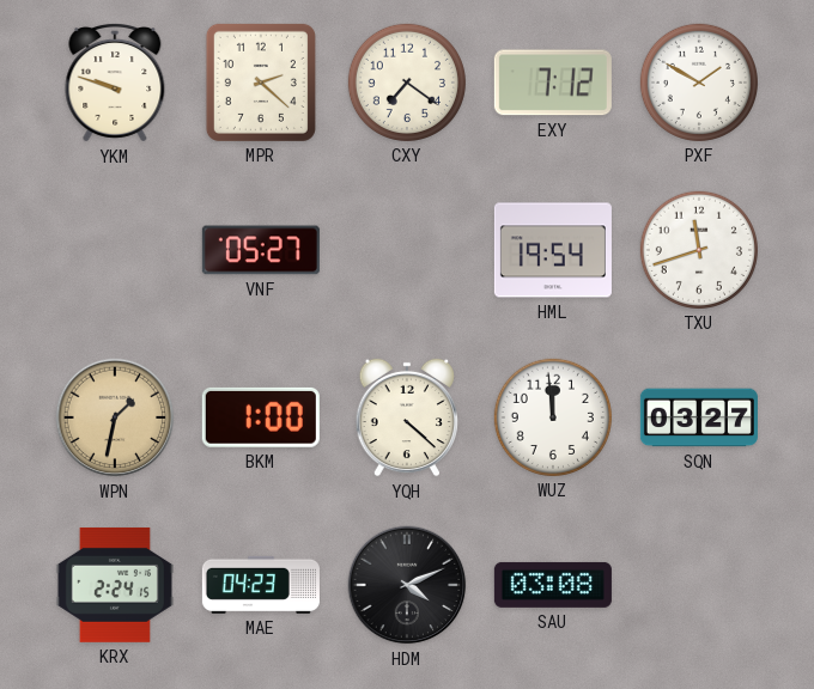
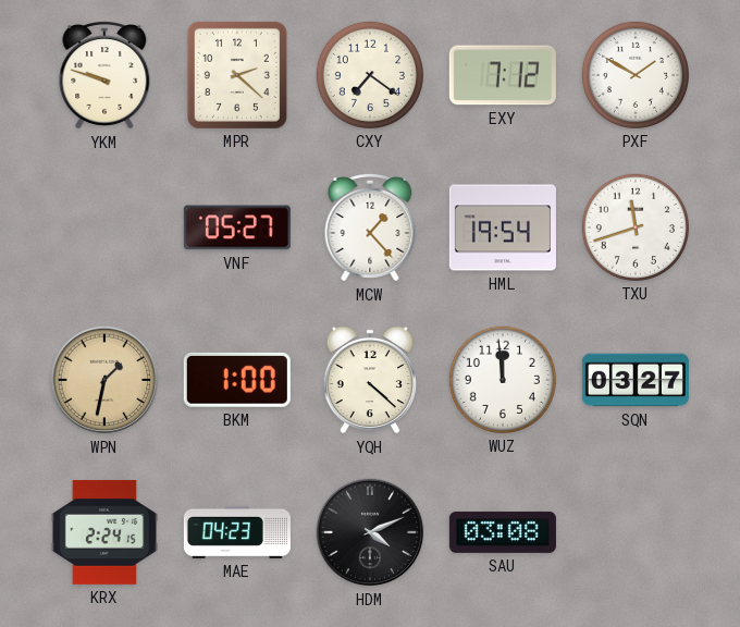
MCW: none -> 1:23
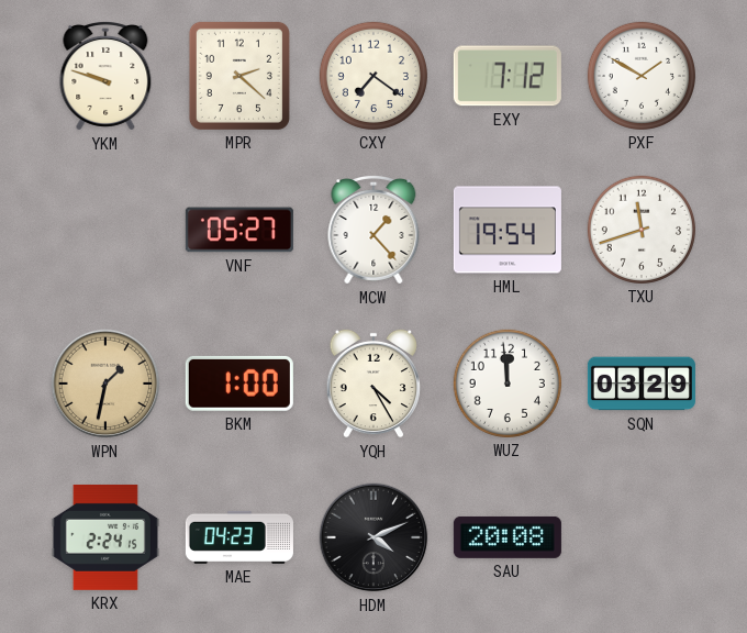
YQH: 4:22 -> 4:25
SQN: 03:27 -> 03:29
SAU: 03:08 -> 20:08
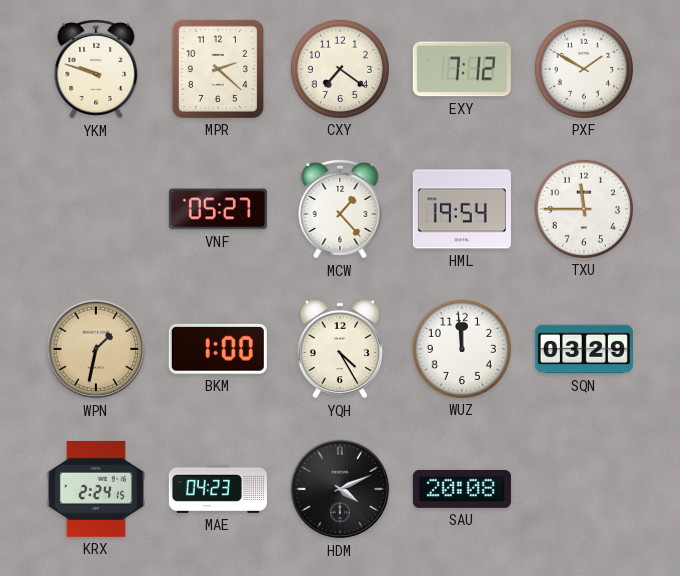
TXU: 11:42 -> 11:45
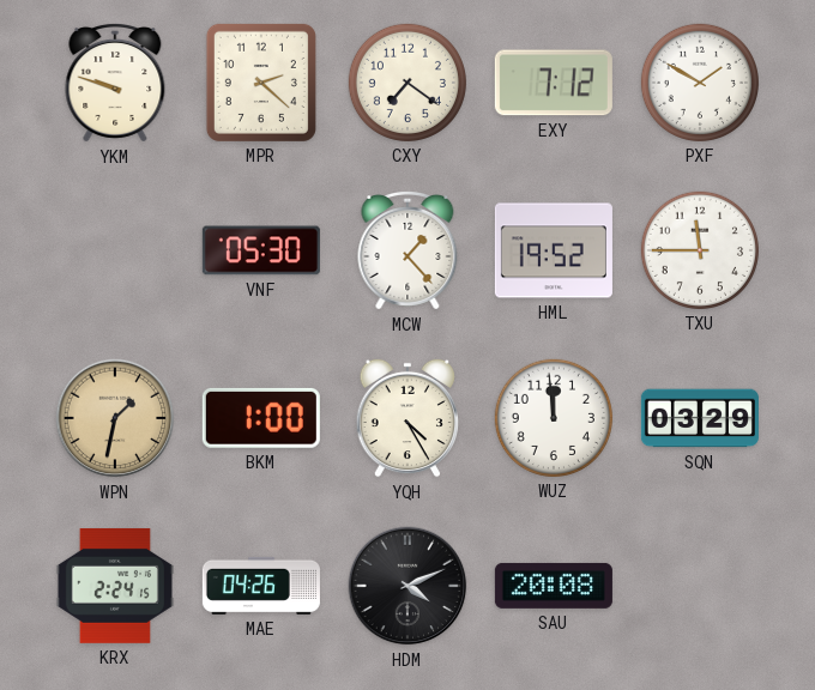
VNF: 05:27 -> 05:30
HML: 19:54 -> 19:52
MAE: 04:23 -> 04:26
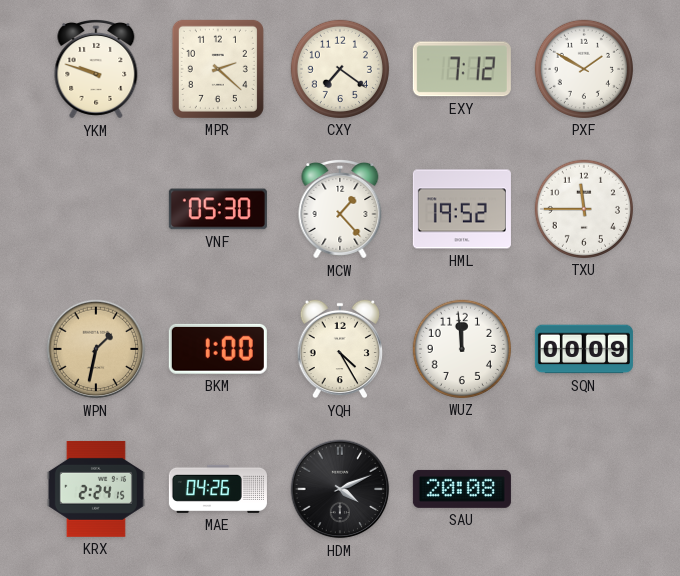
SQN: 03:29 -> 00:09
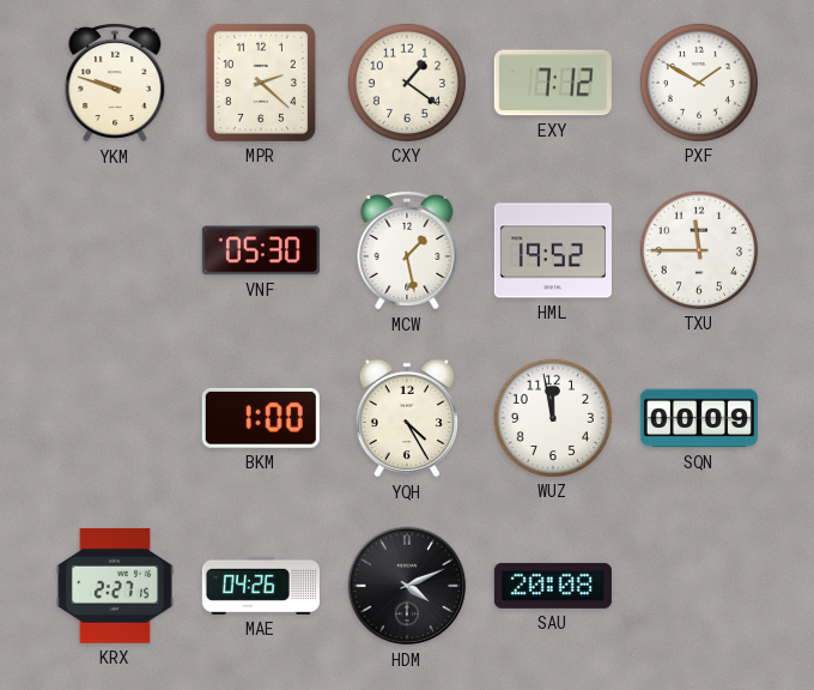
CXY: 7:21 -> 1:21
MCW: 1:23 -> 1:28
WPN: 1:32 -> none
WUZ: 11:59 -> 11:58
KRX: 2:24 -> 2:27
